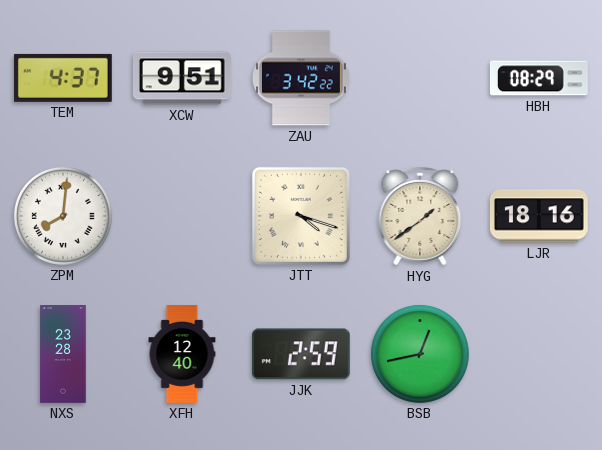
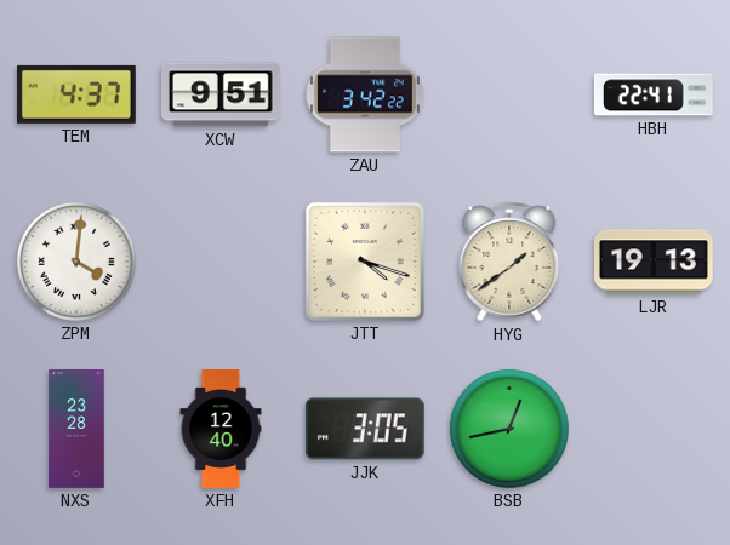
HBH: 08:29 -> 22:41
ZPM: 8:01 -> 4:01
LJR: 18:16 -> 19:13
JJK: 2:59 -> 3:05
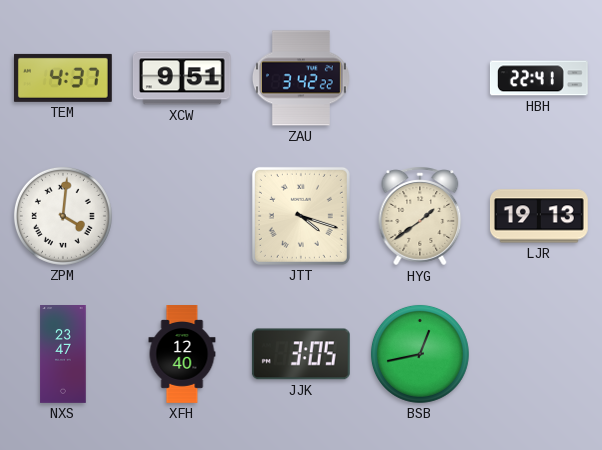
NXS: 23:28 -> 23:47
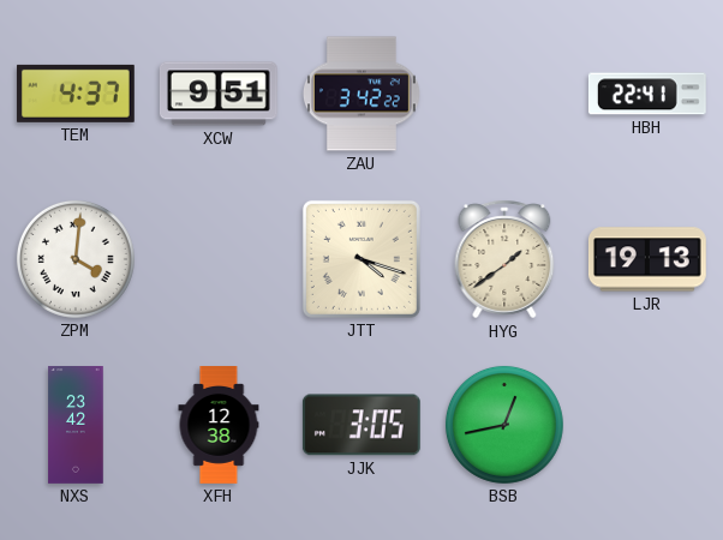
NXS: 23:47 -> 23:42
XFH: 12:40 -> 12:38
